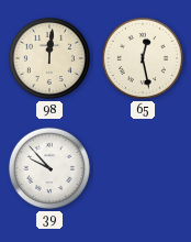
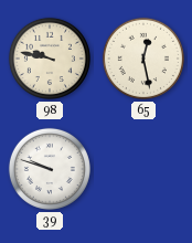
98: 12:01 -> 9:47
39: 9:53 -> 9:48
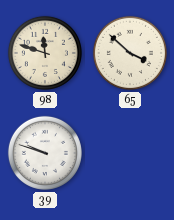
98: 9:47 -> 11:48
65: 12:28 -> 3:52
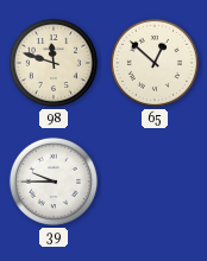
65: 3:52 -> 12:52
39: 9:48 -> 9:45
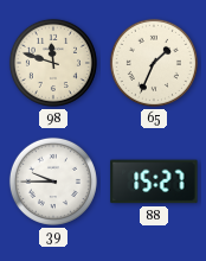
65: 12:52 -> 1:34
88: none -> 15:27
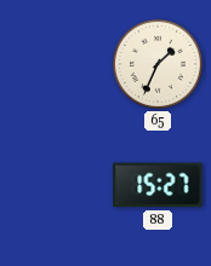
98: 11:48 -> none
39: 9:45 -> none
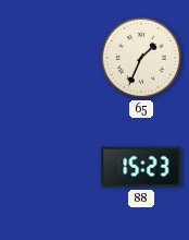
88: 15:27 -> 15:23
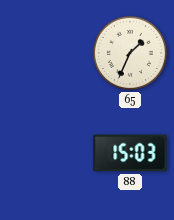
88: 15:23 -> 15:03
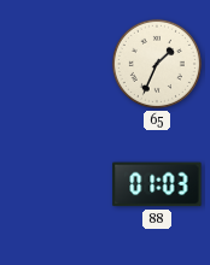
88: 15:03 -> 01:03
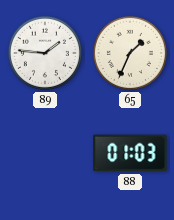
89: none -> 1:46
